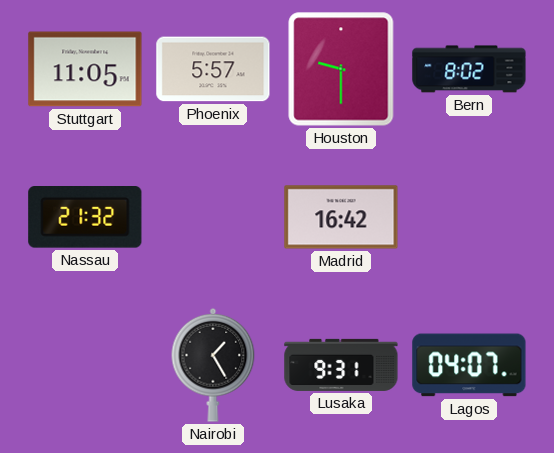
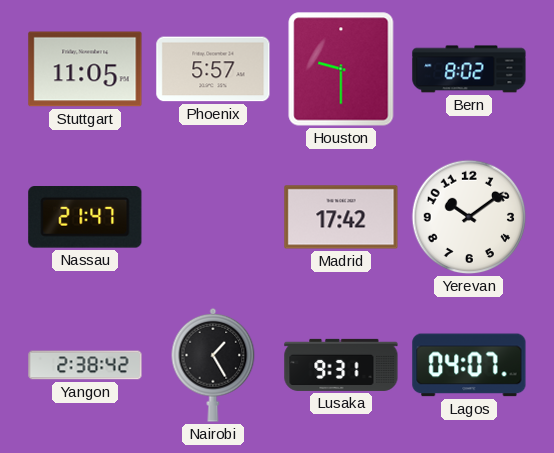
Nassau: 21:32 -> 21:47
Madrid: 16:42 -> 17:42
Yerevan: none -> 10:09
Yangon: none -> 2:38
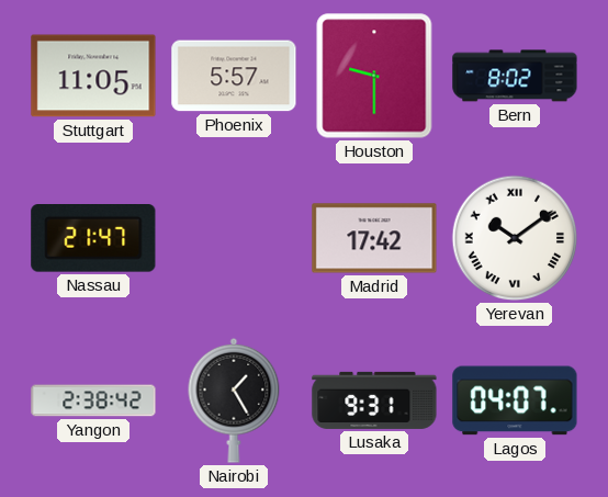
Yerevan numerals: Arabic -> Roman
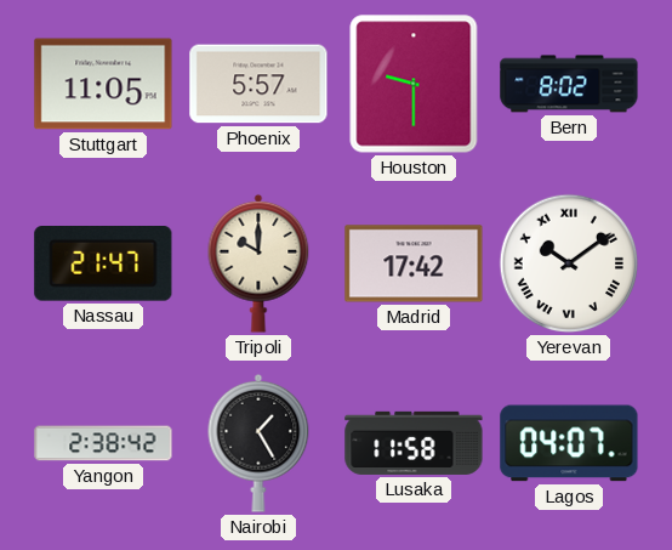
Tripoli: none -> 10:00
Lusaka: 9:31 -> 11:58
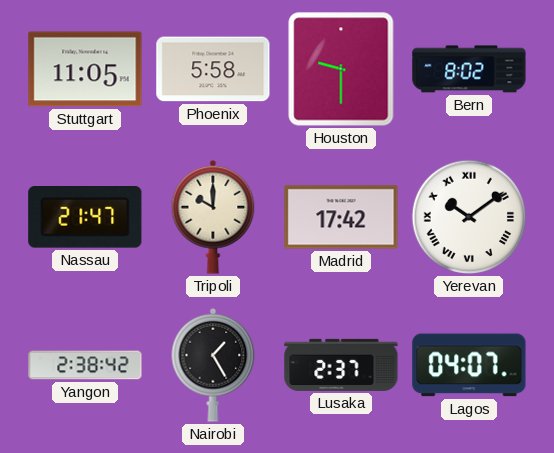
Phoenix: 5:57 -> 5:58
Lusaka: 11:58 -> 2:37
